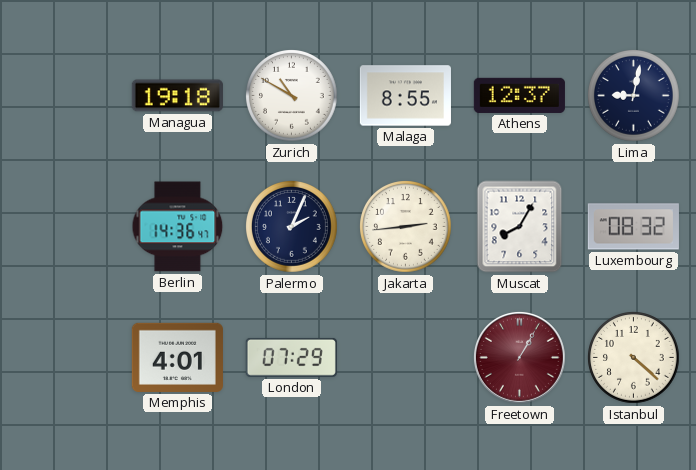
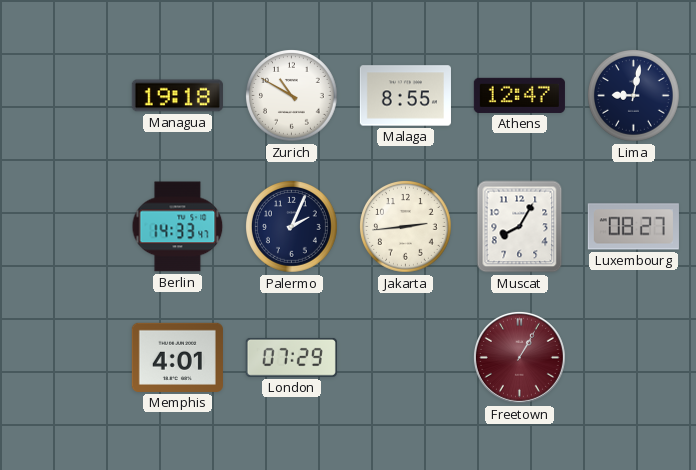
Athens: 12:37 -> 12:47
Berlin: 14:36 -> 14:33
Luxembourg: 08:32 -> 08:27
Istanbul: 4:22 -> none
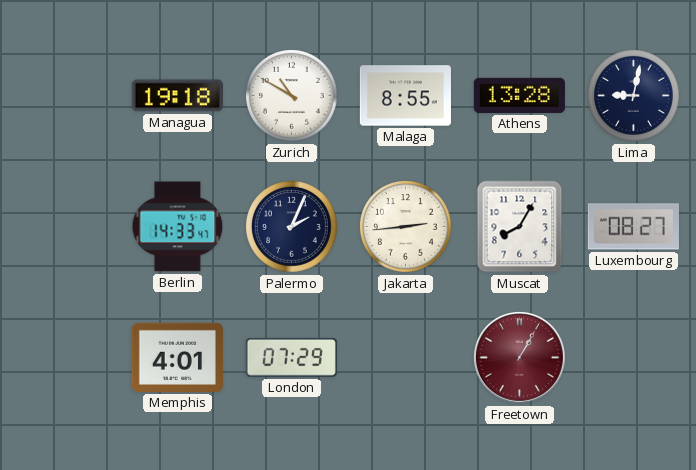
Athens: 12:47 -> 13:28
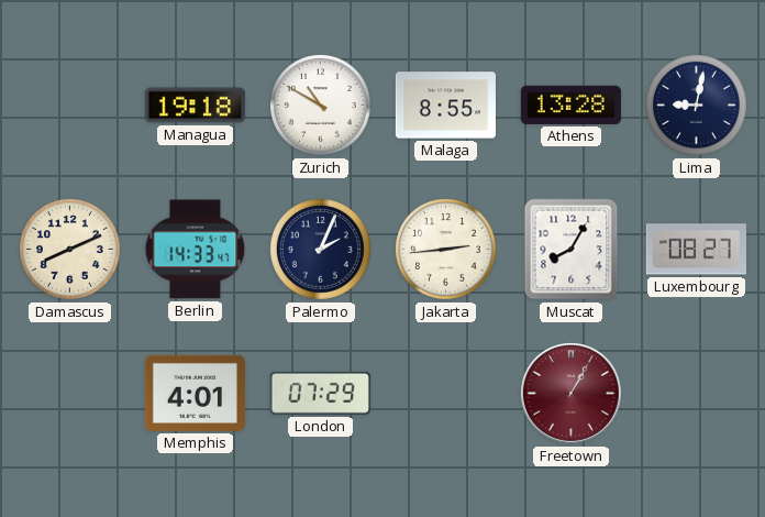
Damascus: none -> 8:11
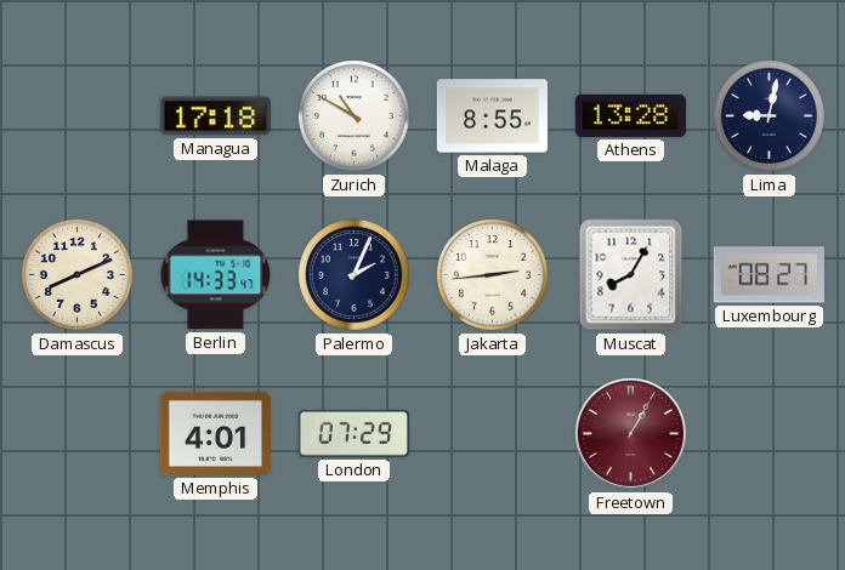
Managua: 19:18 -> 17:18
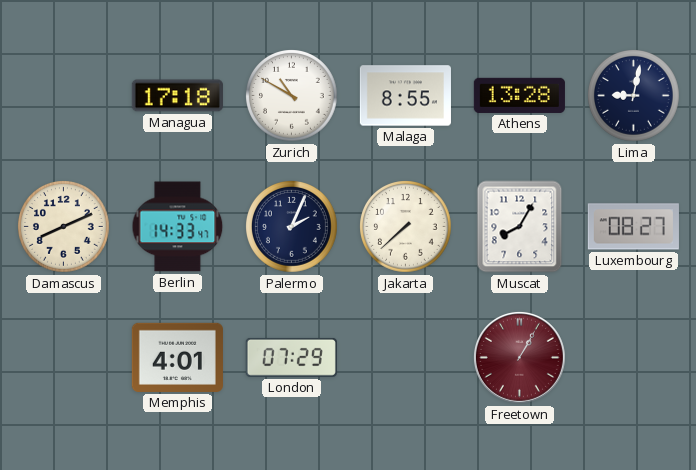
Jakarta: 2:44 -> 7:38
